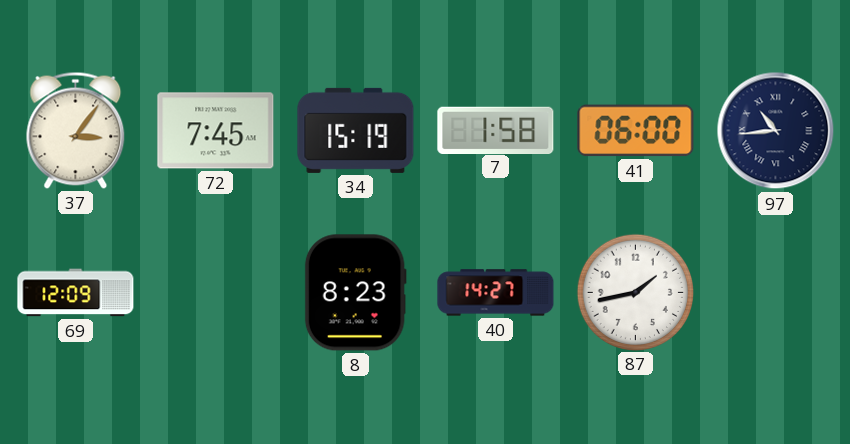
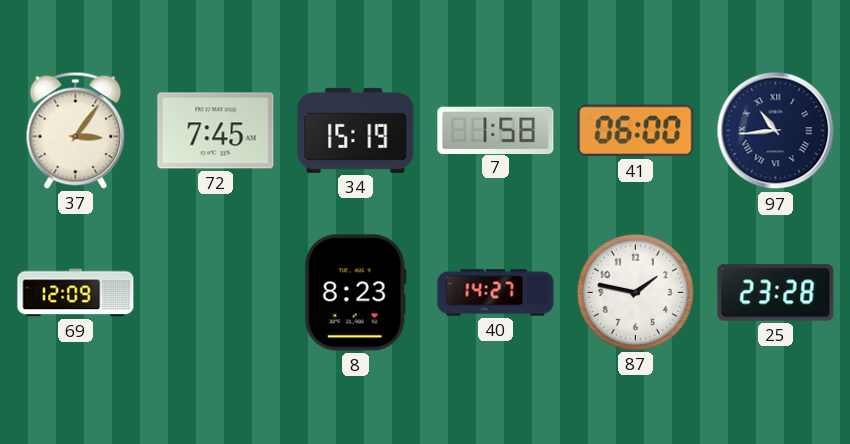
87: 1:43 -> 1:47
25: none -> 23:28
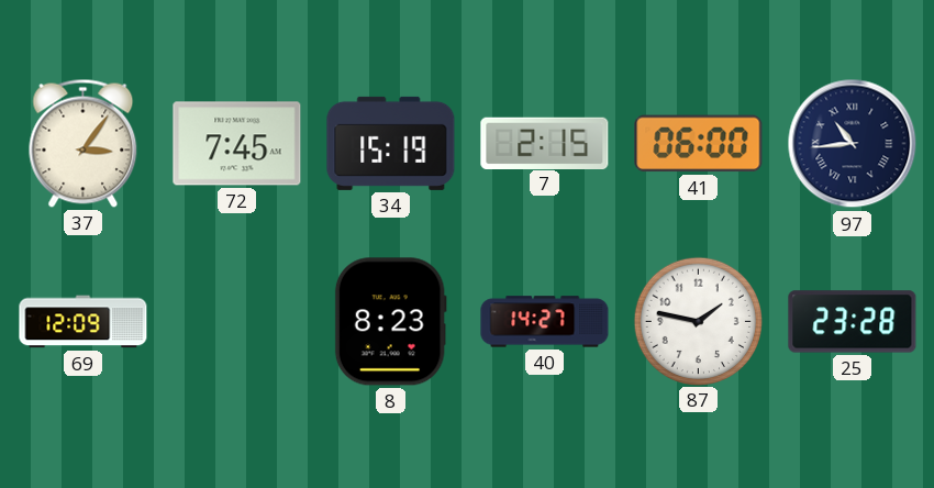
7: 1:58 -> 2:15
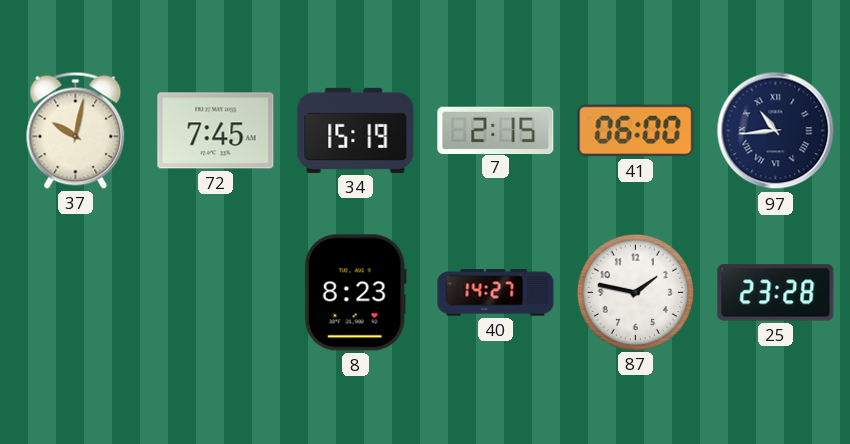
37: 3:06 -> 10:02
69: 12:09 -> none
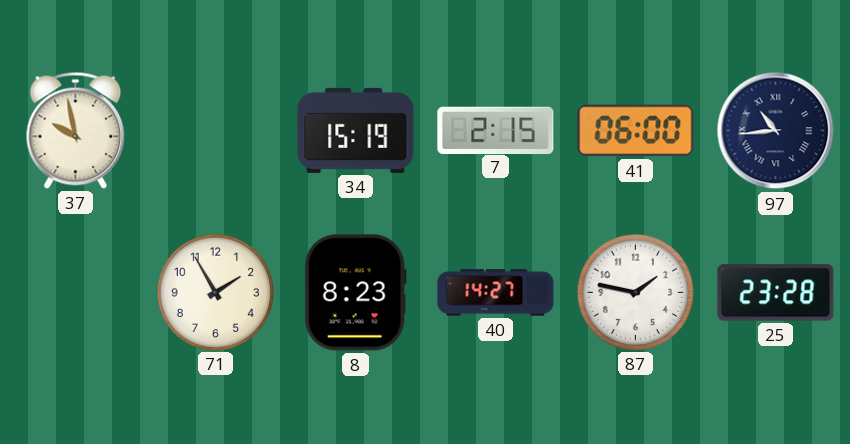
37: 10:02 -> 9:58
72: 7:45 -> none
71: none -> 1:55
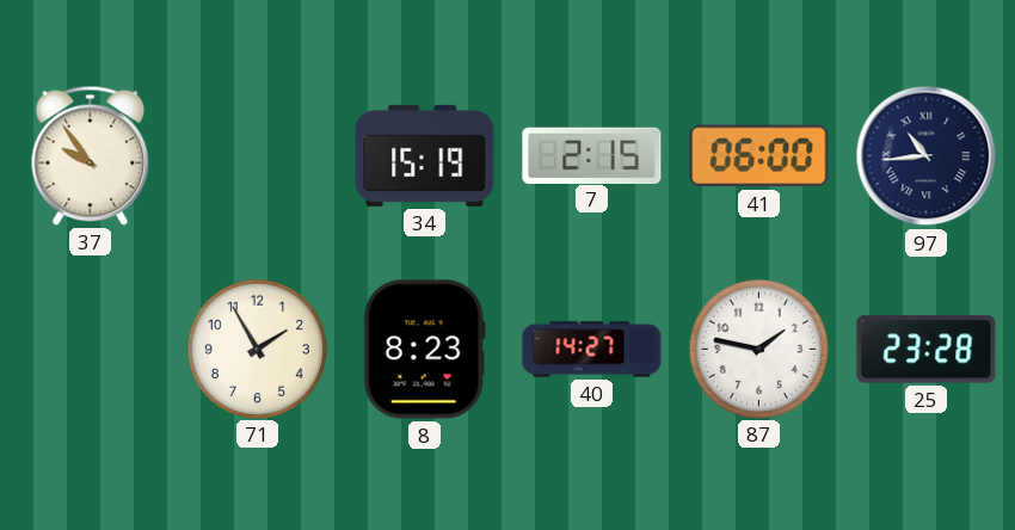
37: 9:58 -> 9:54
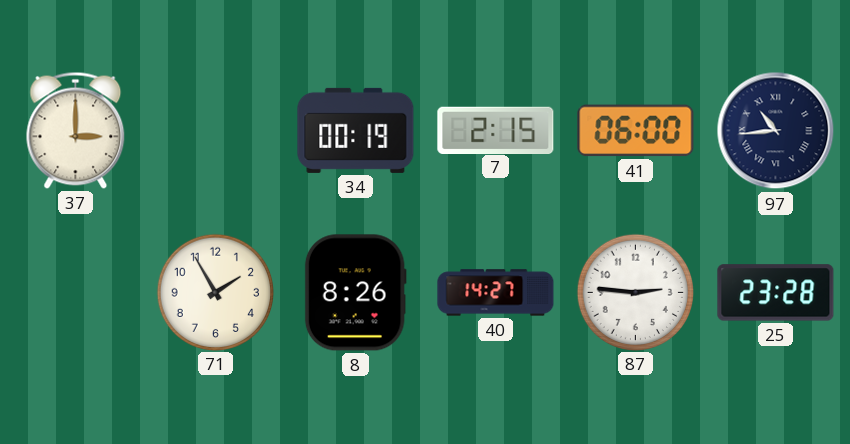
37: 9:54 -> 3:00
34: 15:19 -> 00:19
8: 8:23 -> 8:26
87: 1:47 -> 2:46
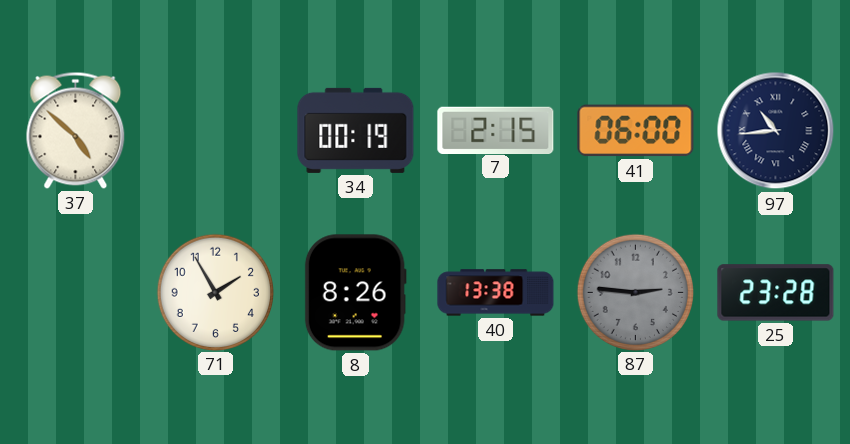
37: 3:00 -> 4:52
40: 14:27 -> 13:38
87 dial: white -> grey
